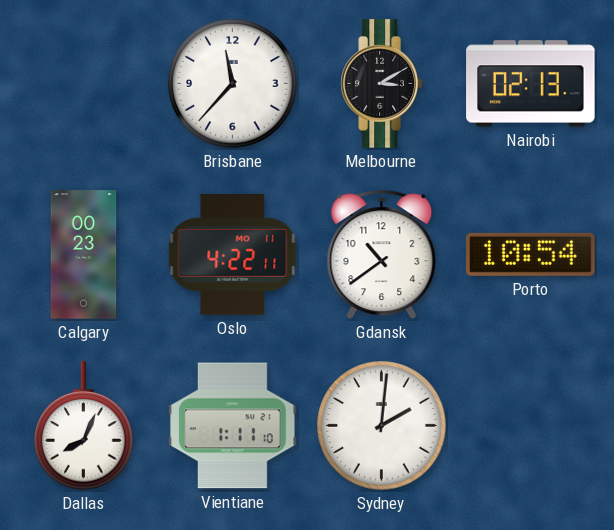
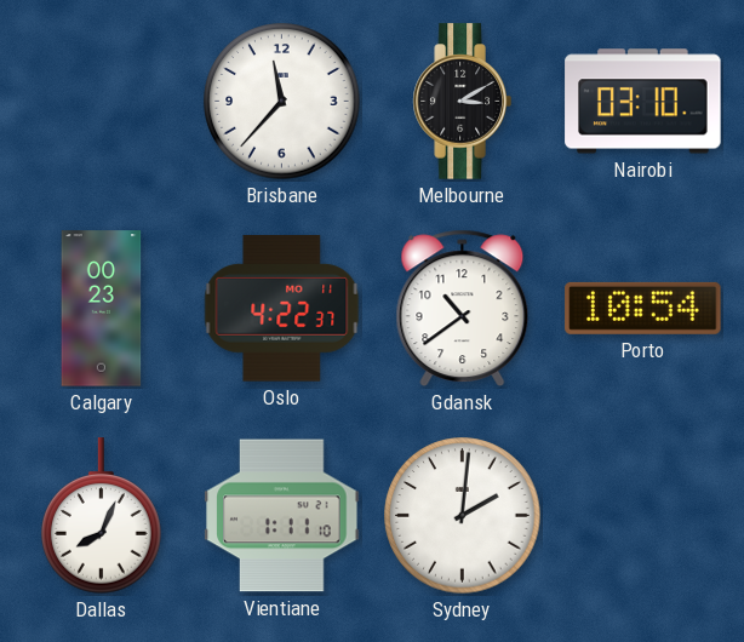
Nairobi: 02:13 -> 03:10
Oslo: 4:22:11 -> 4:22:37
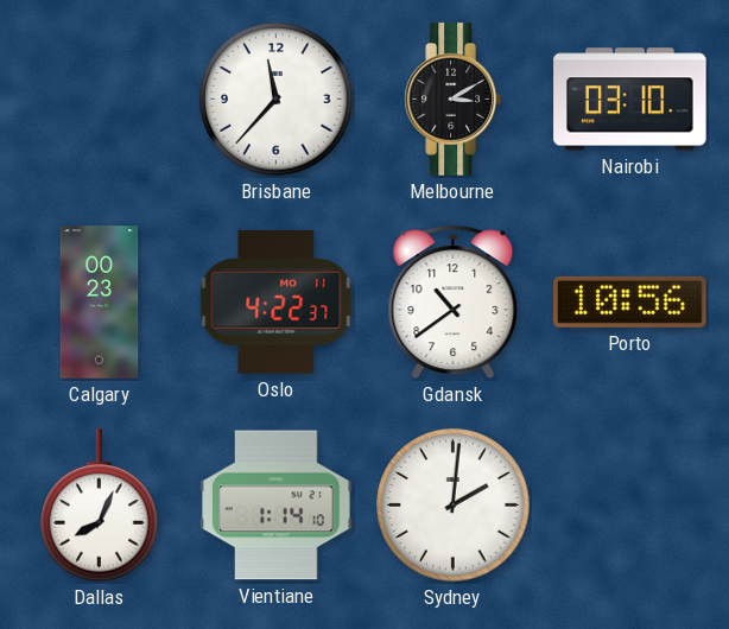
Porto: 10:54 -> 10:56
Vientiane: 1:11 -> 1:14
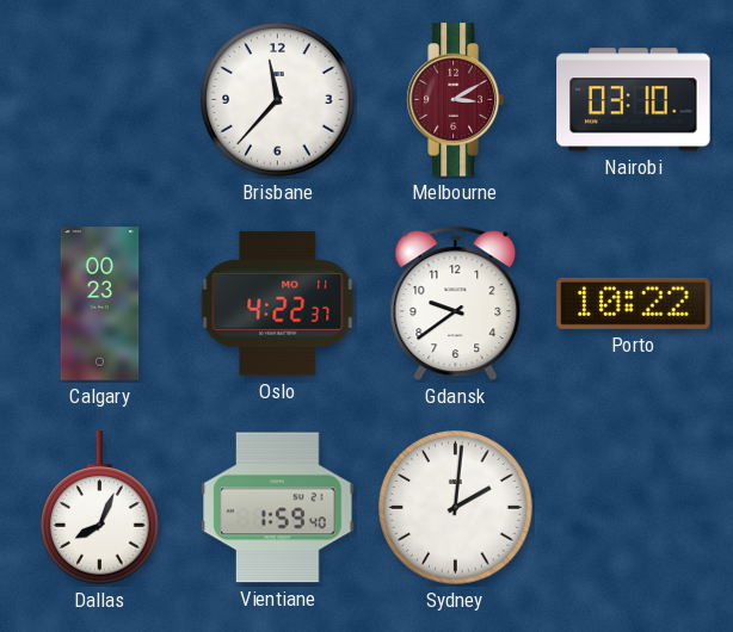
Melbourne dial: black -> burgundy
Gdansk: 10:39 -> 9:39
Porto: 10:56 -> 10:22
Vientiane: 1:14 -> 1:59
